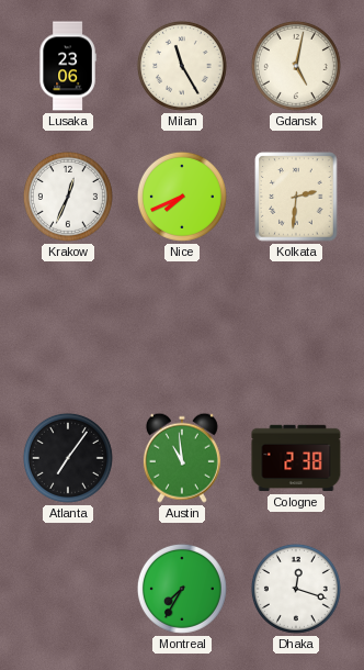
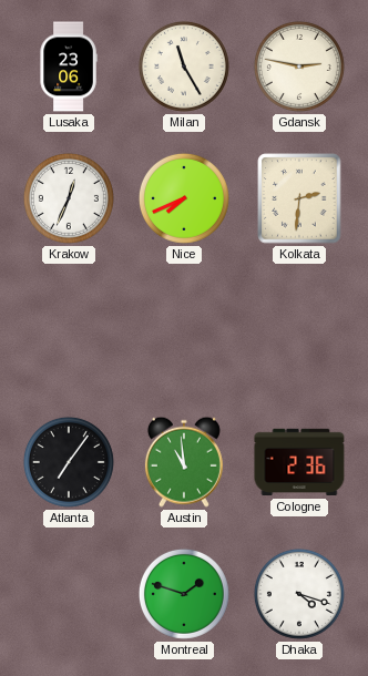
Gdansk: 5:02 -> 2:47
Cologne: 2:38 -> 2:36
Montreal: 7:35 -> 1:48
Dhaka: 12:18 -> 4:18
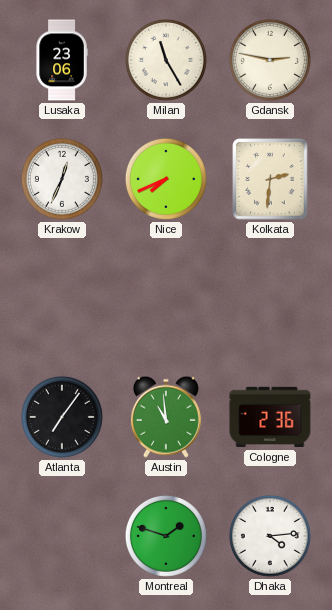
Dhaka: 4:18 -> 4:14
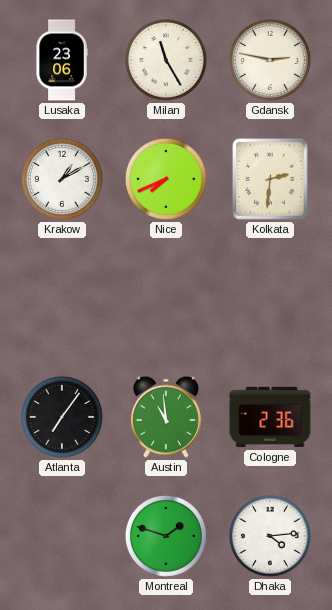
Krakow: 12:34 -> 1:10
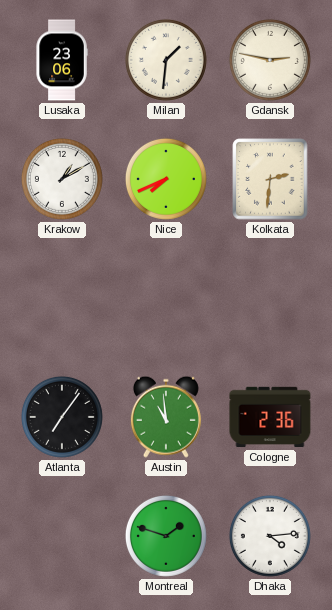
Milan: 11:25 -> 1:31
